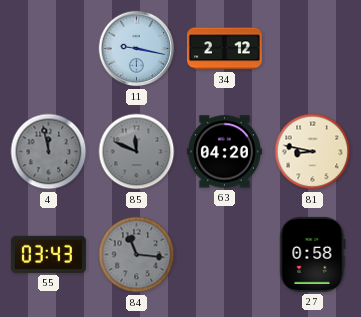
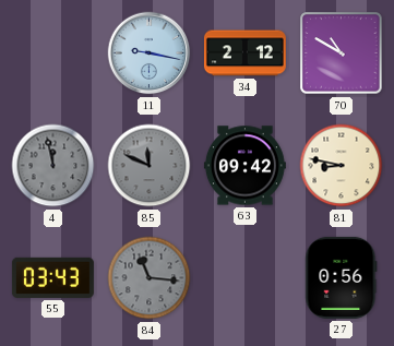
70: none -> 10:50
63: 04:20 -> 09:42
27: 0:58 -> 0:56
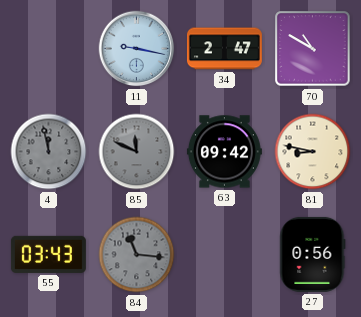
34: 2:12 -> 2:47
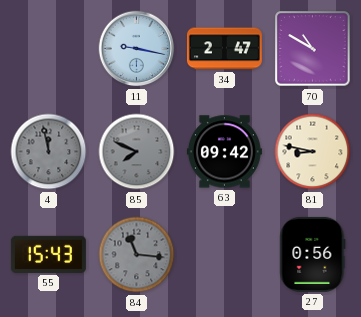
85: 11:49 -> 7:49
55: 03:43 -> 15:43
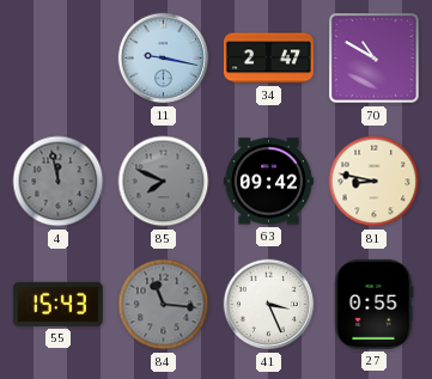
41: none -> 3:26
27: 0:56 -> 0:55
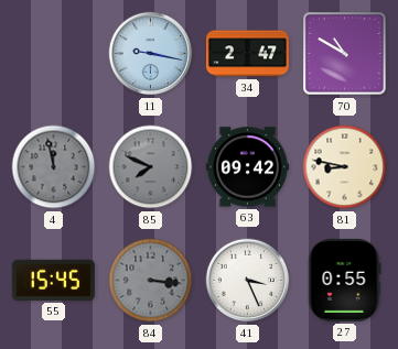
55: 15:43 -> 15:45
84: 11:16 -> 3:16
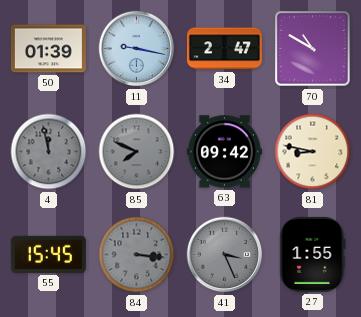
50: none -> 01:39
41 dial: white -> grey
27: 0:55 -> 1:55
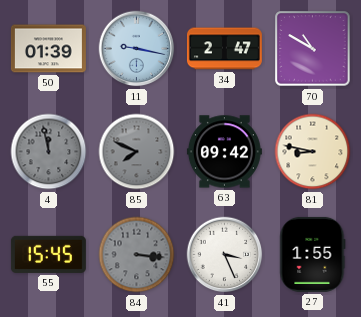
41 dial: grey -> white
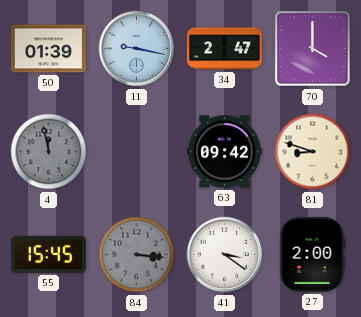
70: 10:50 -> 4:00
85: 7:49 -> none
81: 8:47 -> 8:48
41: 3:26 -> 3:21
27: 1:55 -> 2:00
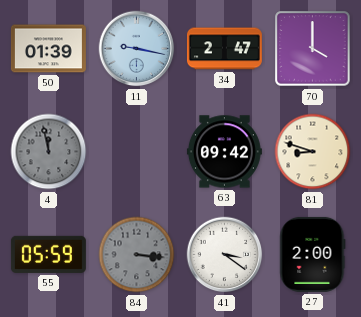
55: 15:45 -> 05:59
